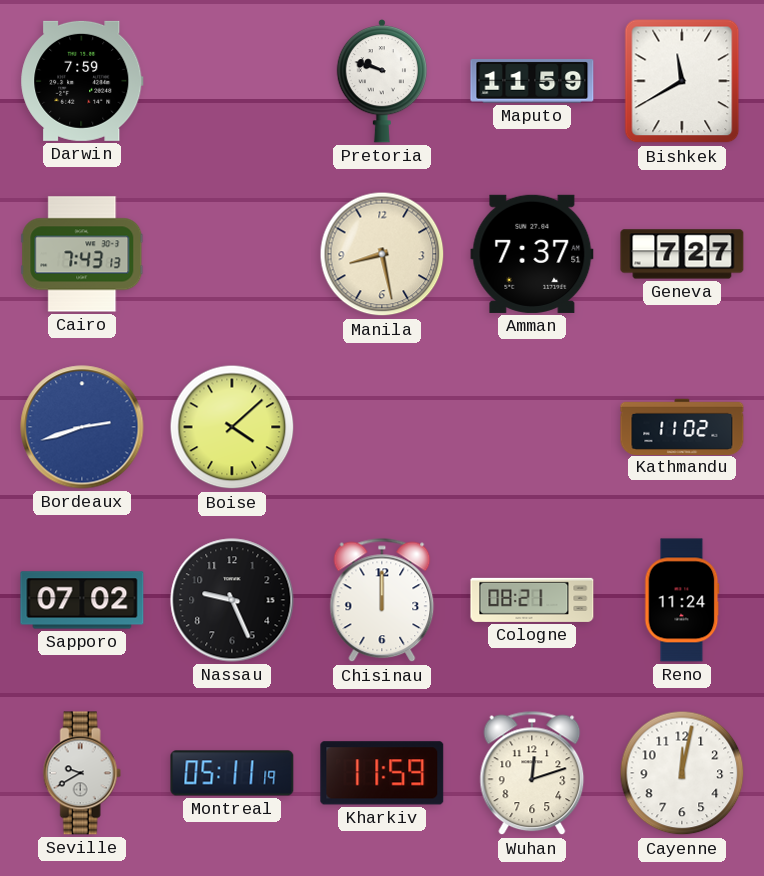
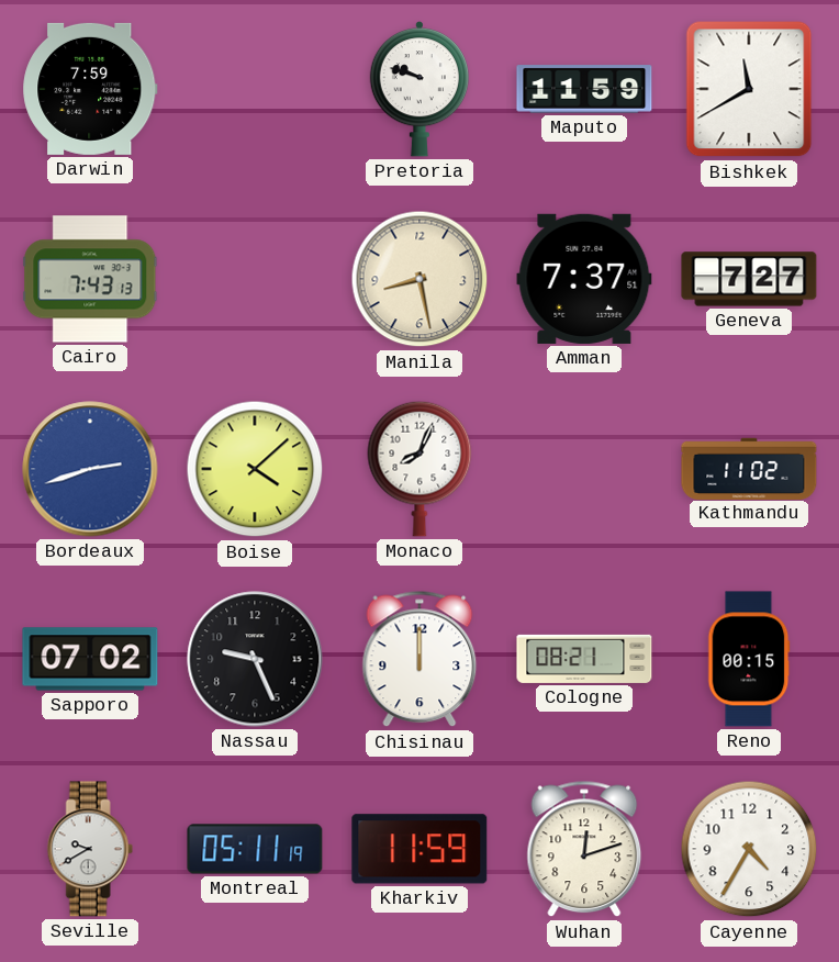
Monaco: none -> 8:04
Reno: 11:24 -> 00:15
Cayenne: 12:02 -> 4:35
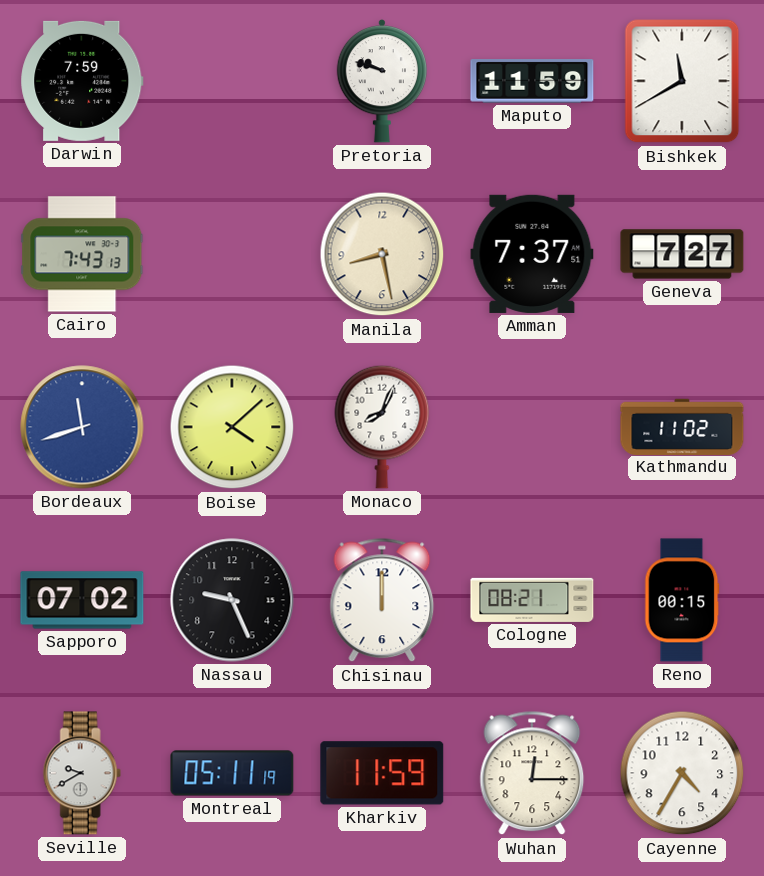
Bordeaux: 2:42 -> 11:42
Wuhan: 12:12 -> 12:15
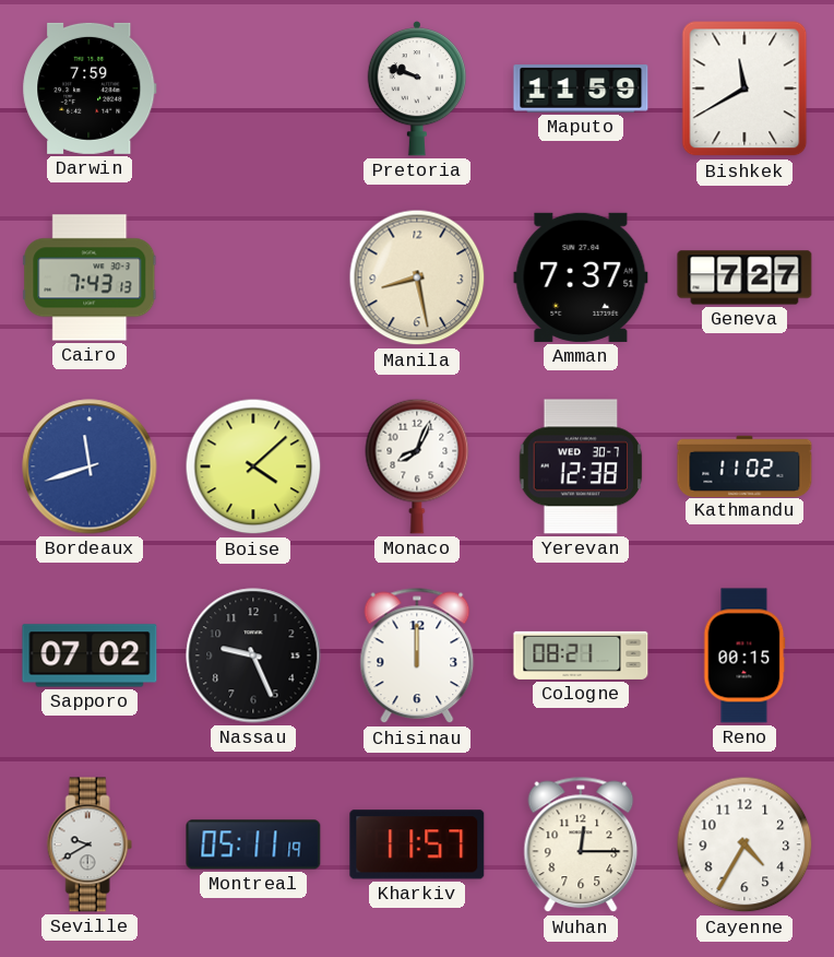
Yerevan: none -> 12:38
Kharkiv: 11:59 -> 11:57
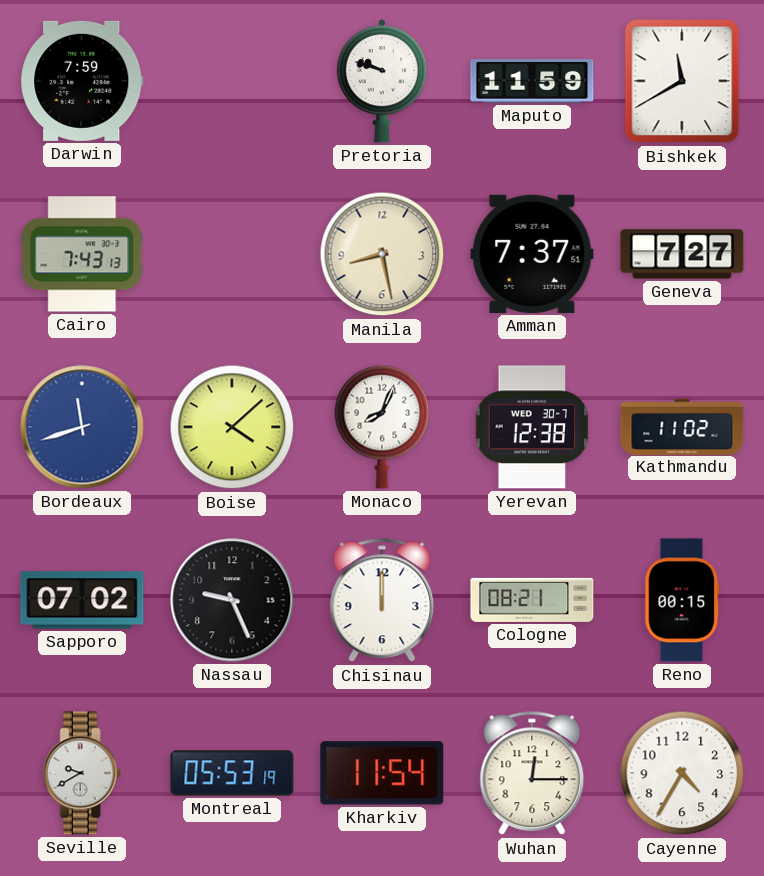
Montreal: 05:11 -> 05:53
Kharkiv: 11:57 -> 11:54
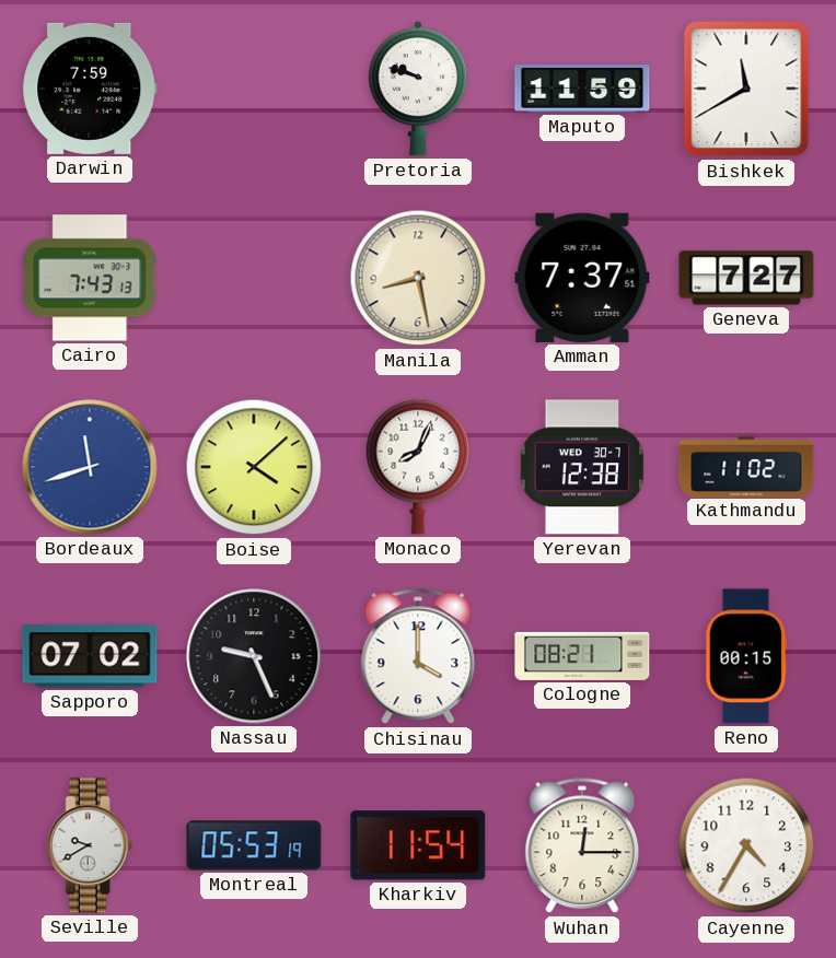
Chisinau: 12:00 -> 4:00
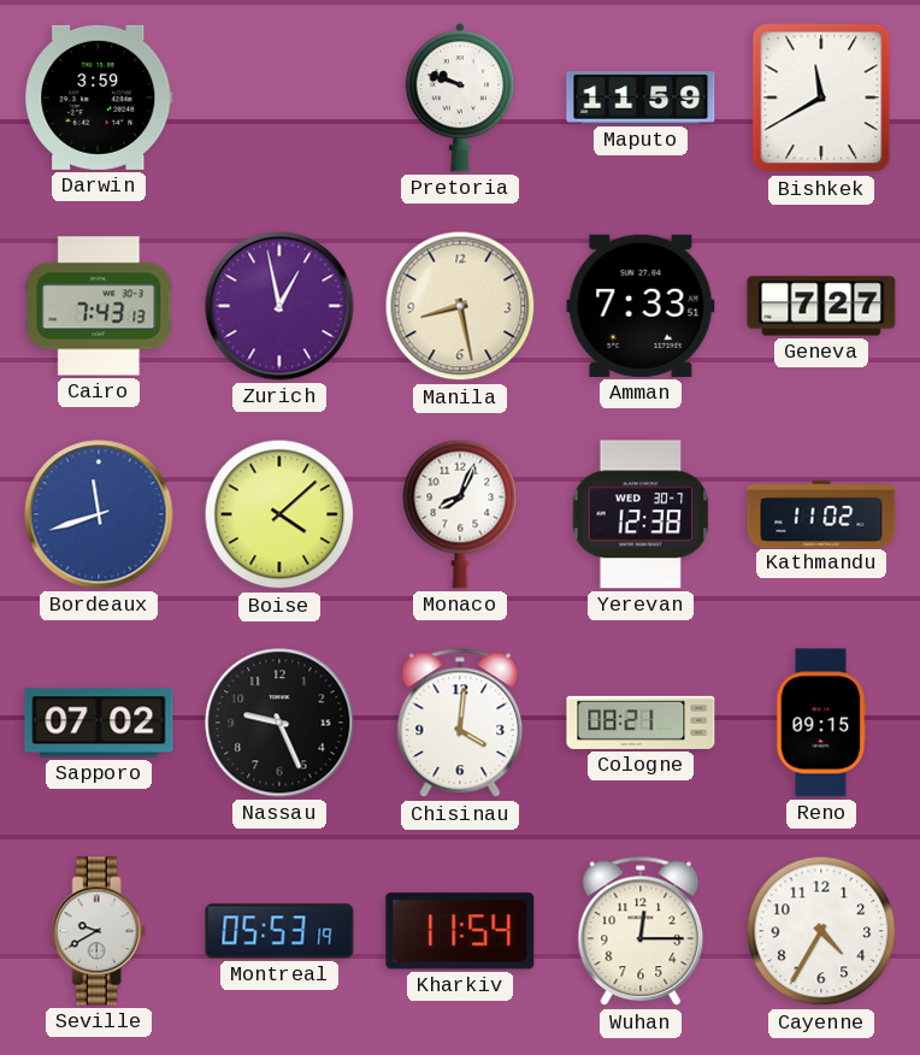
Darwin: 7:59 -> 3:59
Zurich: none -> 12:58
Amman: 7:37 -> 7:33
Chisinau: 4:00 -> 4:01
Reno: 00:15 -> 09:15
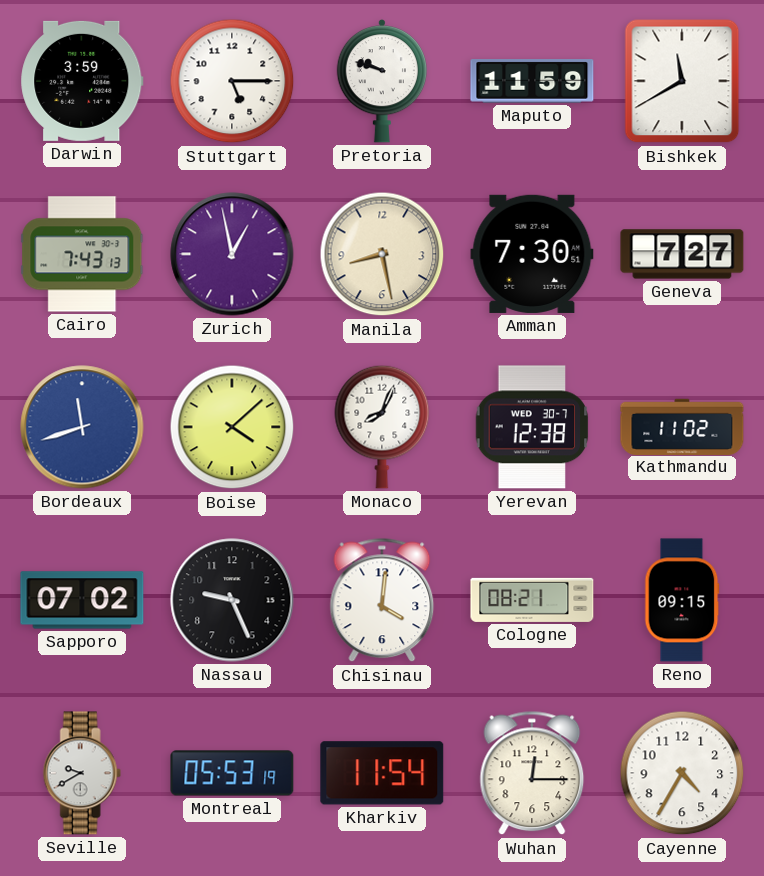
Stuttgart: none -> 5:15
Amman: 7:33 -> 7:30
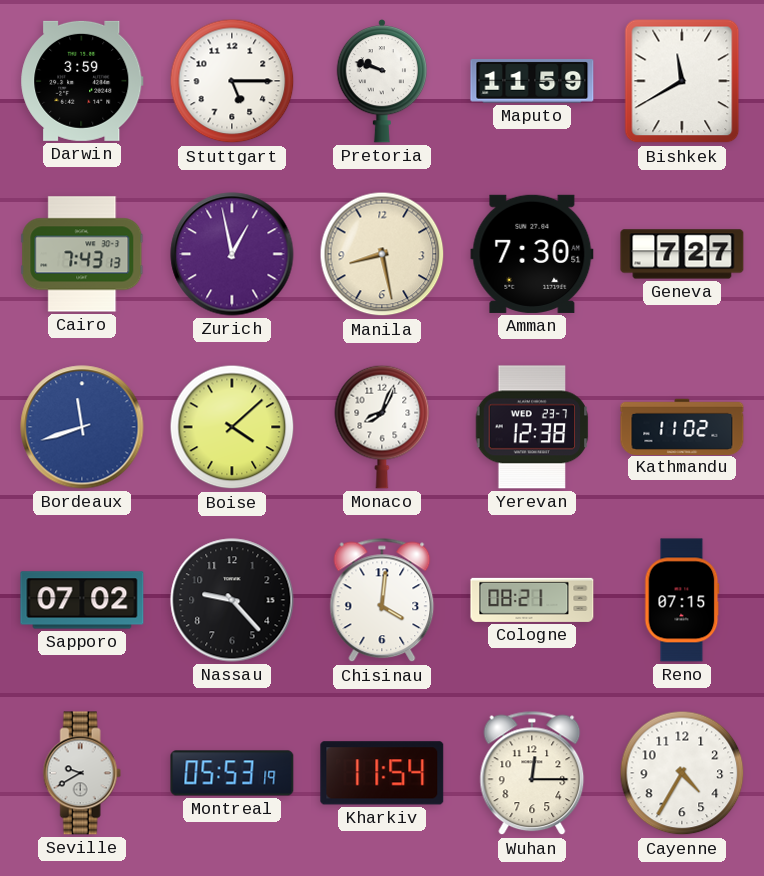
Yerevan date: WED 30-7 -> WED 23-7
Nassau: 9:26 -> 9:23
Reno: 09:15 -> 07:15
